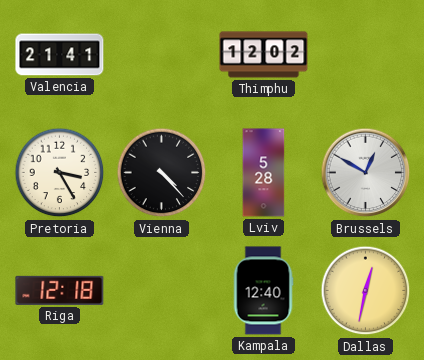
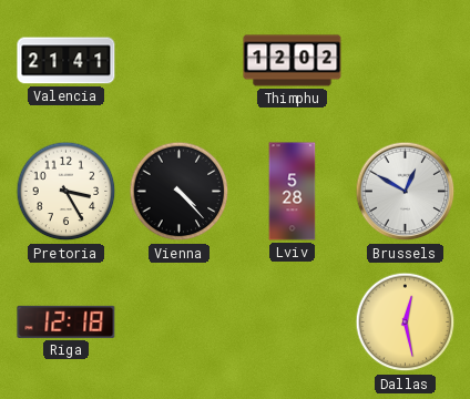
Kampala: 12:40 -> none
Dallas: 12:32 -> 12:28
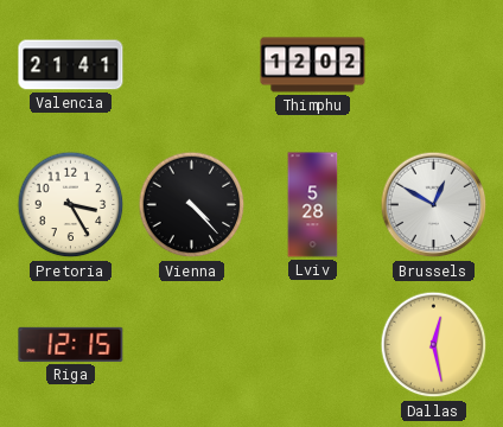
Riga: 12:18 -> 12:15
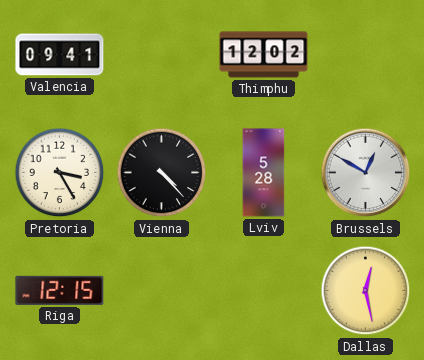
Valencia: 21:41 -> 09:41
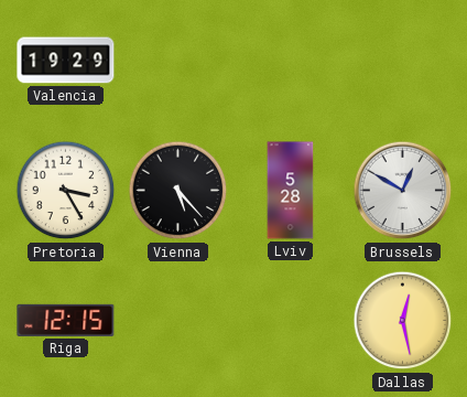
Valencia: 09:41 -> 19:29
Thimphu: 12:02 -> none
Vienna: 4:23 -> 5:23
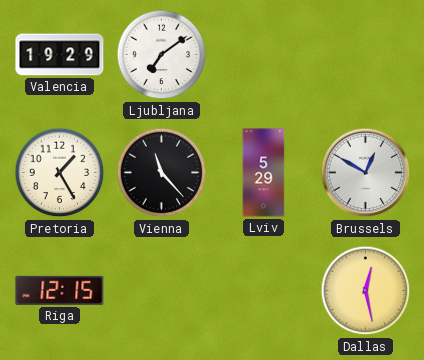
Ljubljana: none -> 7:09
Pretoria: 3:25 -> 1:25
Vienna: 5:23 -> 11:23
Lviv: 5:28 -> 5:29
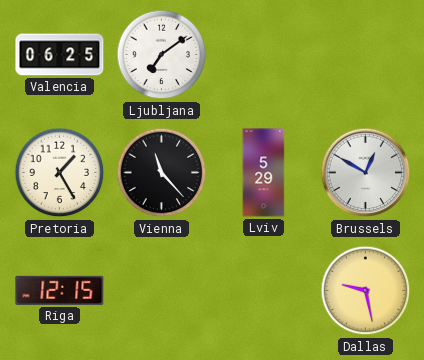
Valencia: 19:29 -> 06:25
Dallas: 12:28 -> 9:28
